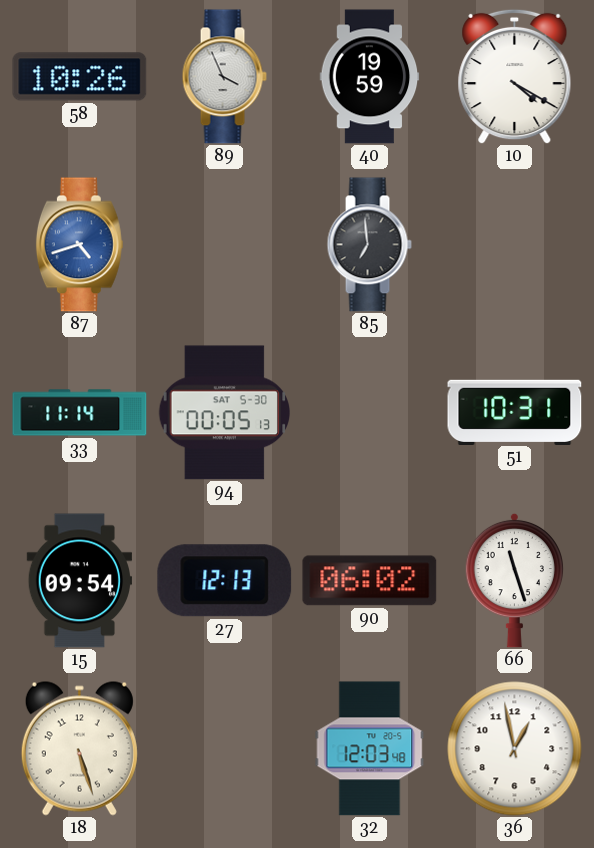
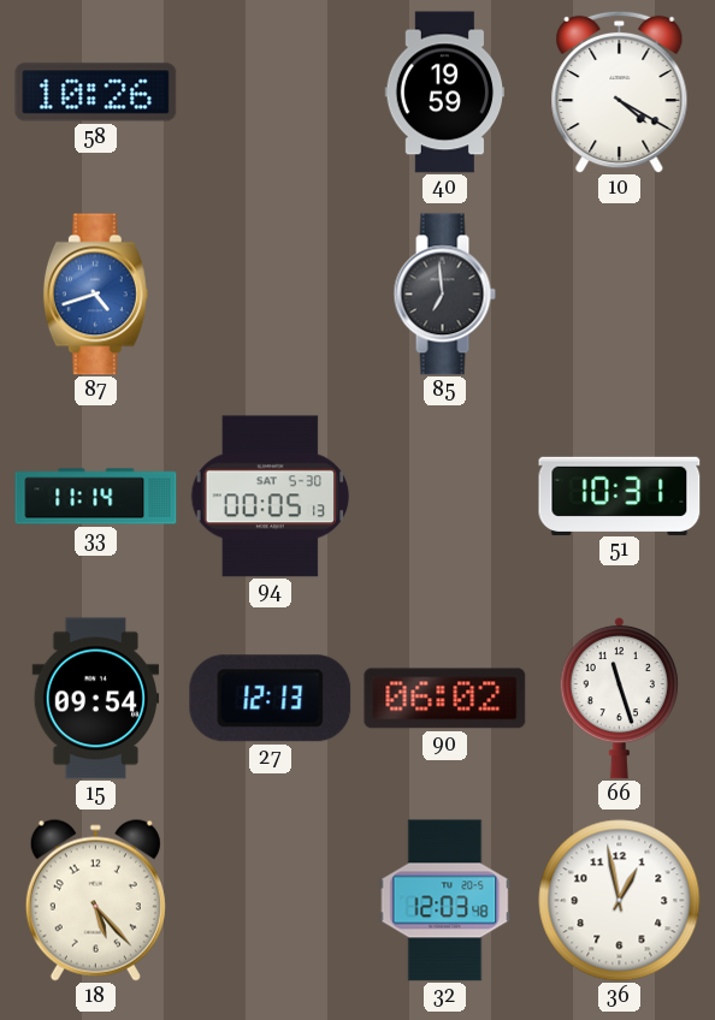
89: 3:56 -> none
18: 5:27 -> 5:23
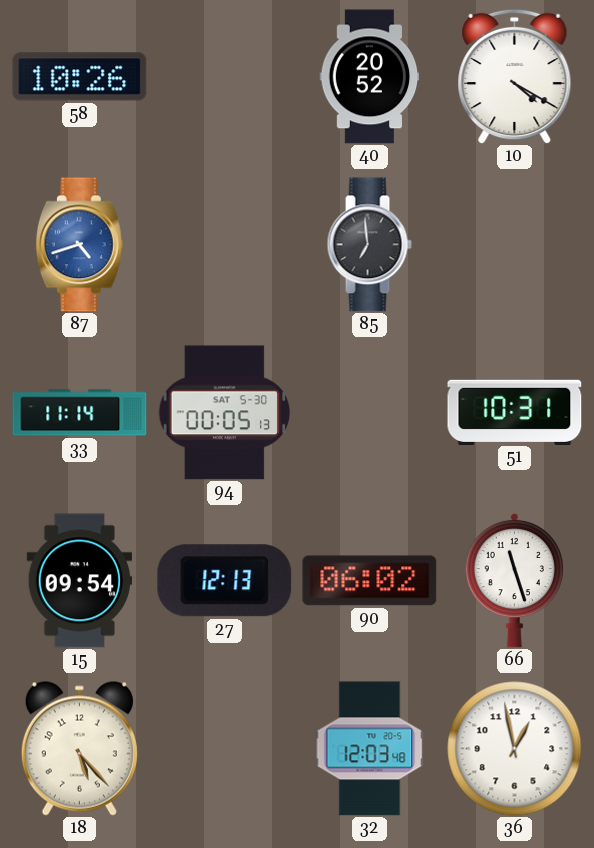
40: 19:59 -> 20:52
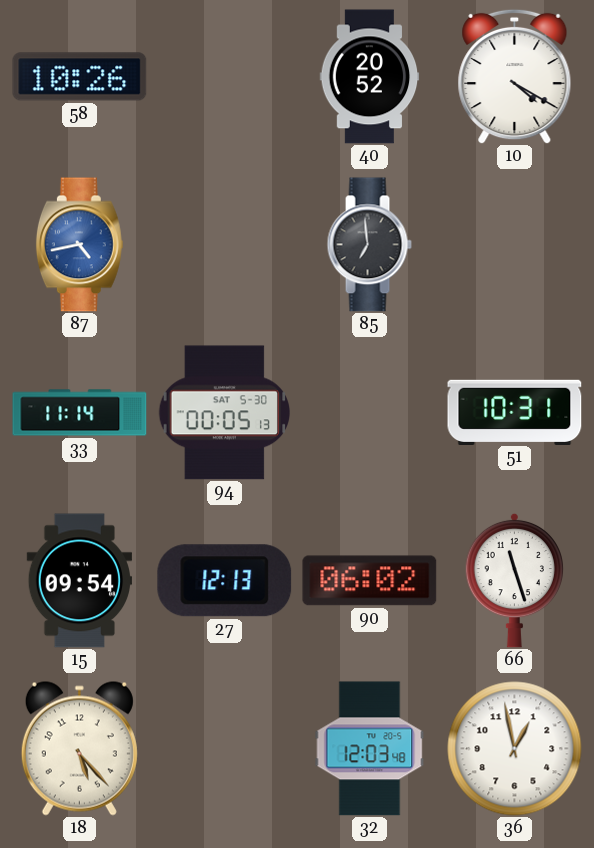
87: 4:42 -> 4:43
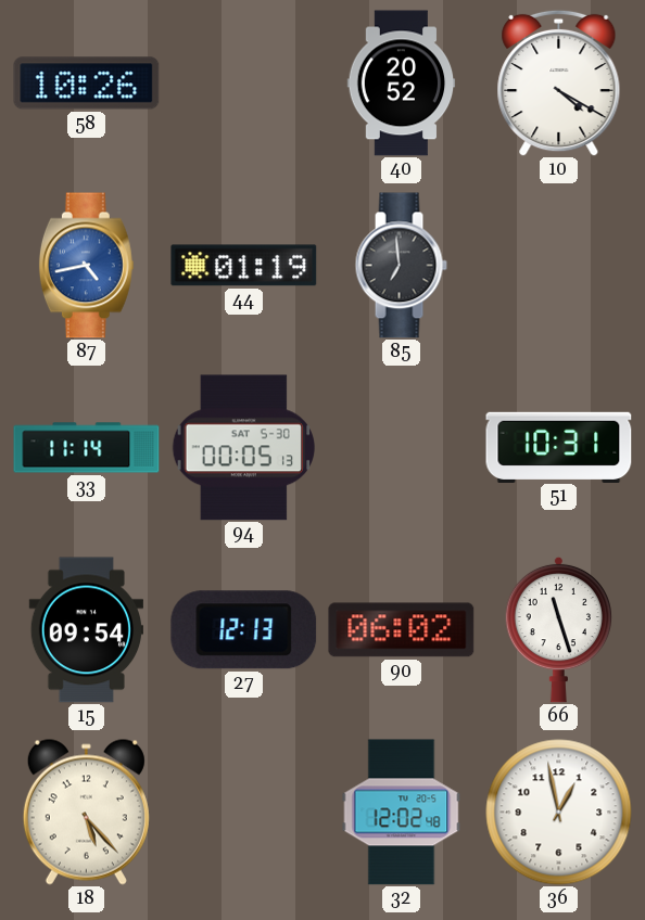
44: none -> 01:19
32: 12:03 -> 12:02
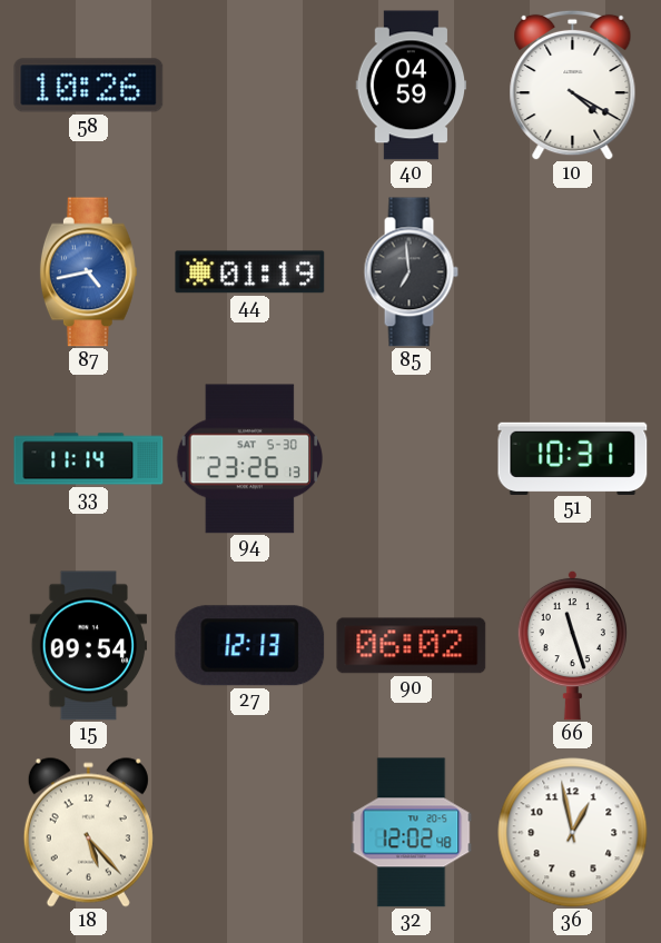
40: 20:52 -> 04:59
94: 00:05 -> 23:26
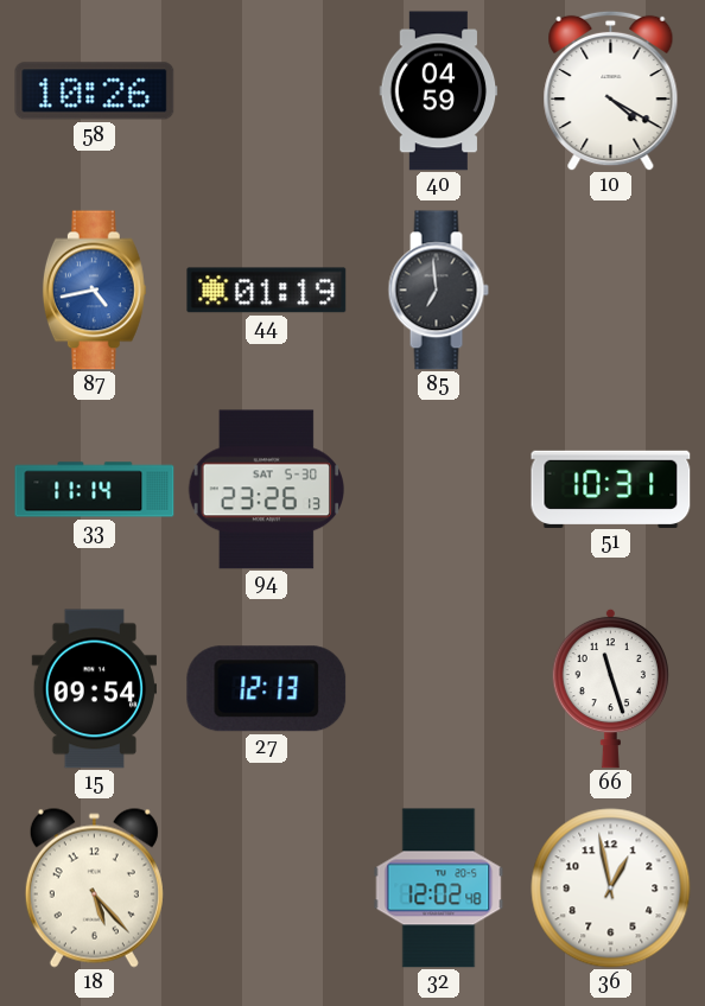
90: 06:02 -> none
